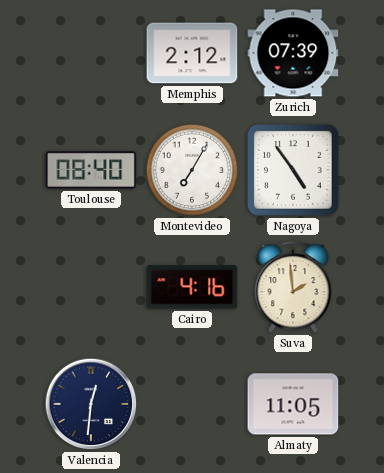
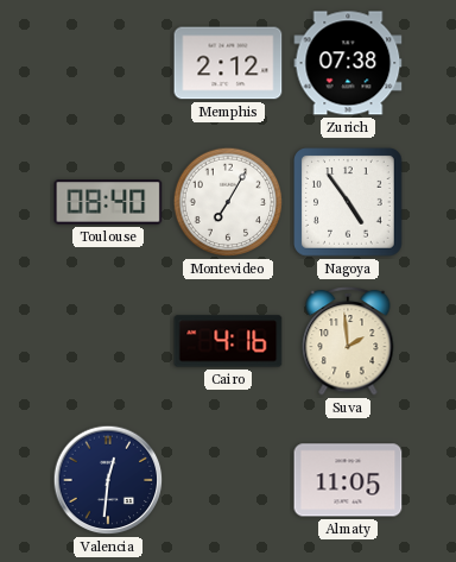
Zurich: 07:39 -> 07:38
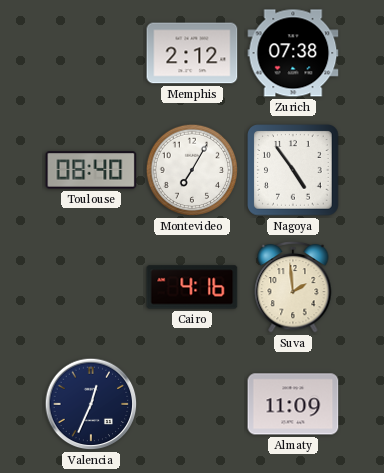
Valencia: 12:31 -> 12:34
Almaty: 11:05 -> 11:09
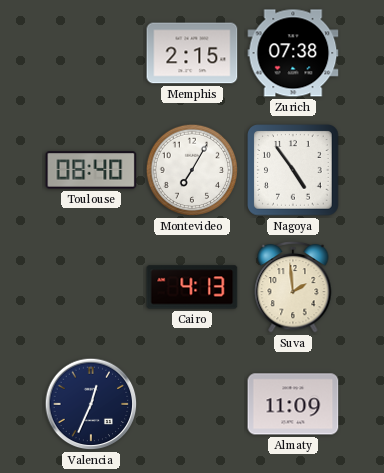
Memphis: 2:12 -> 2:15
Cairo: 4:16 -> 4:13
